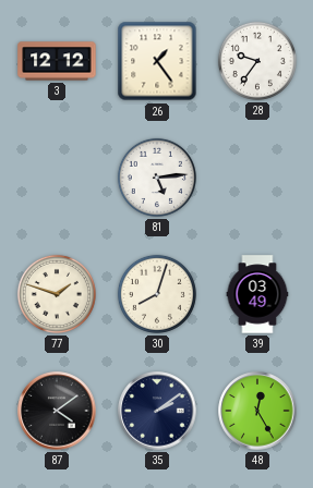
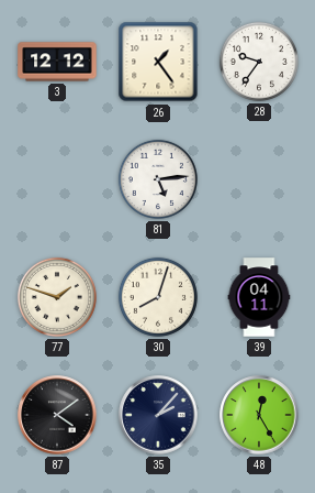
39: 03:49 -> 04:11
35: 2:09 -> 2:07
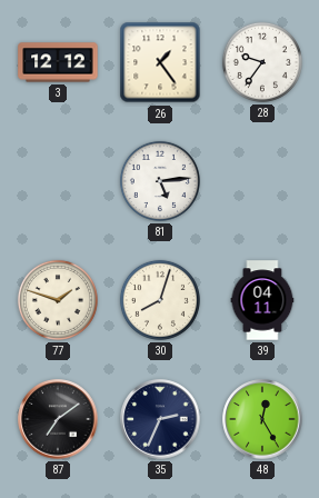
87: 4:09 -> 7:09
35: 2:07 -> 2:34
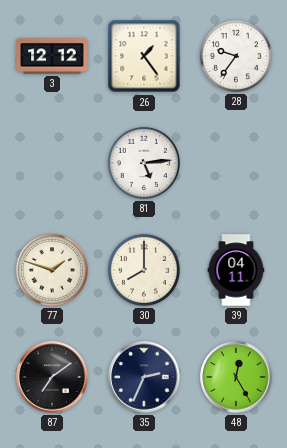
30: 8:03 -> 8:00
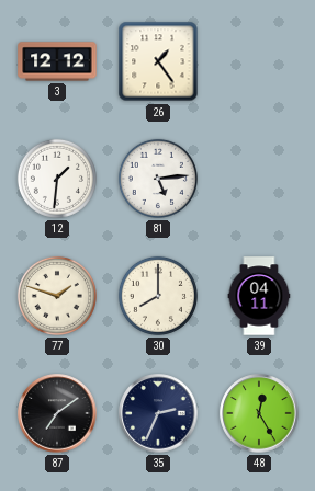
28: 9:36 -> none
12: none -> 1:31
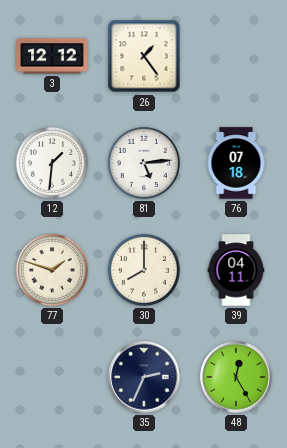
76: none -> 07:18
87: 7:09 -> none
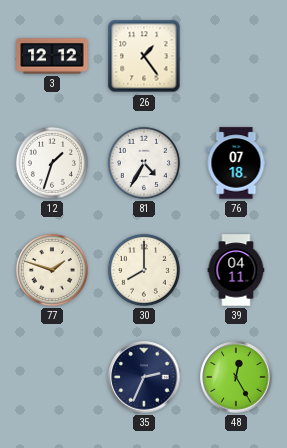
12: 1:31 -> 1:33
81: 5:14 -> 4:35
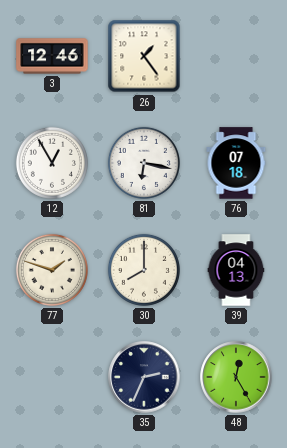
3: 12:12 -> 12:46
12: 1:33 -> 12:55
81: 4:35 -> 6:17
39: 04:11 -> 04:13
